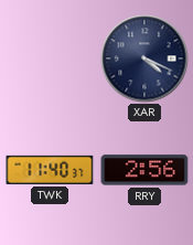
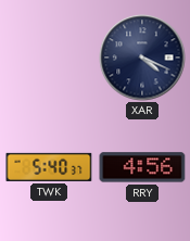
TWK: 11:40 -> 5:40
RRY: 2:56 -> 4:56
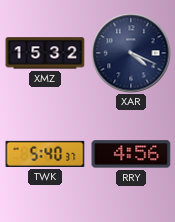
XMZ: none -> 15:32
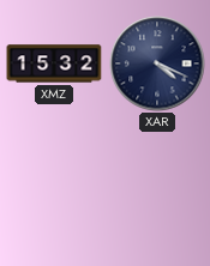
TWK: 5:40 -> none
RRY: 4:56 -> none
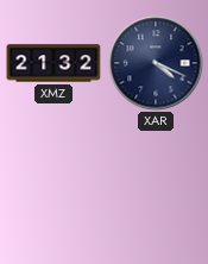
XMZ: 15:32 -> 21:32
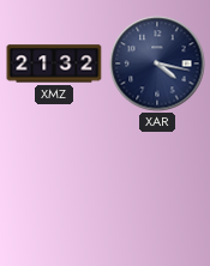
XAR: 4:19 -> 4:17
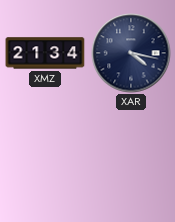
XMZ: 21:32 -> 21:34
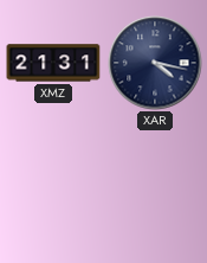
XMZ: 21:34 -> 21:31
